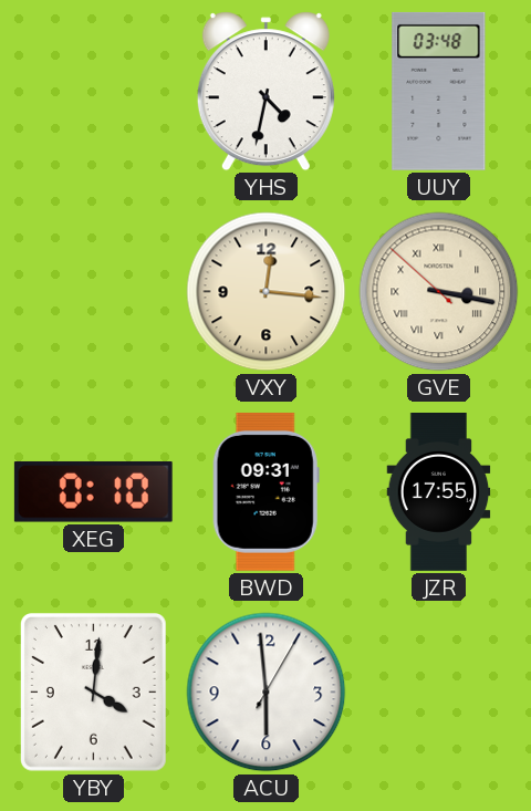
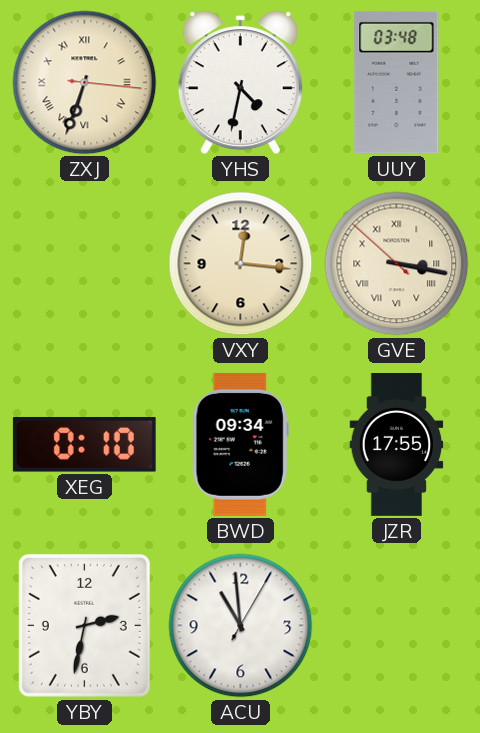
ZXJ: none -> 6:33
BWD: 09:31 -> 09:34
YBY: 4:01 -> 2:32
ACU: 5:59 -> 10:59
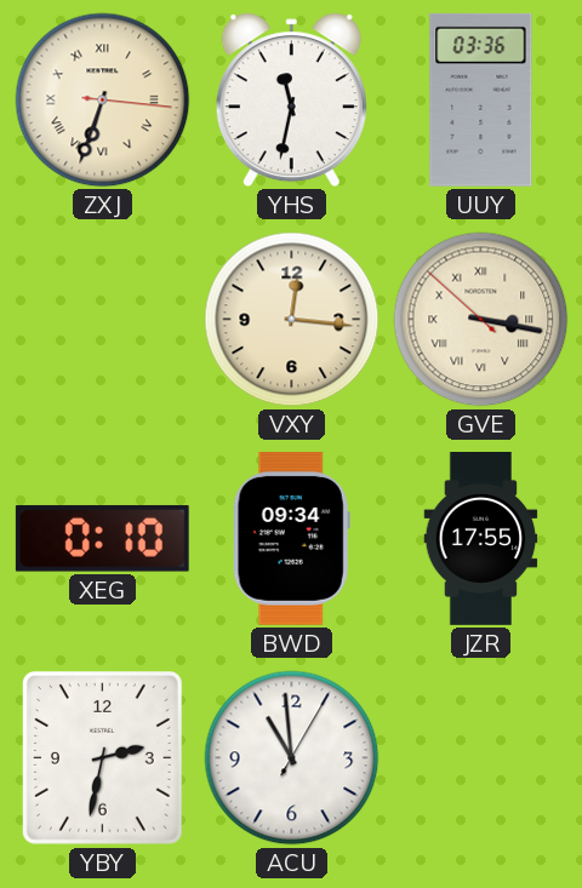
YHS: 4:32 -> 11:32
UUY: 03:48 -> 03:36
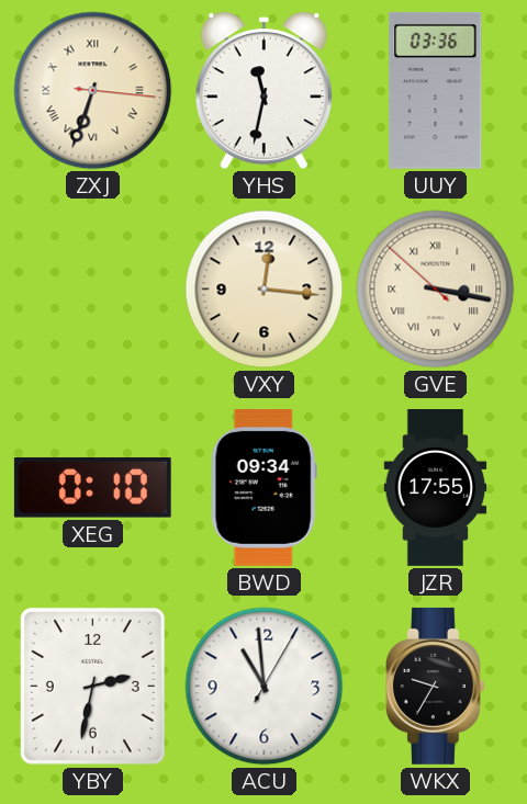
WKX: none -> 9:35
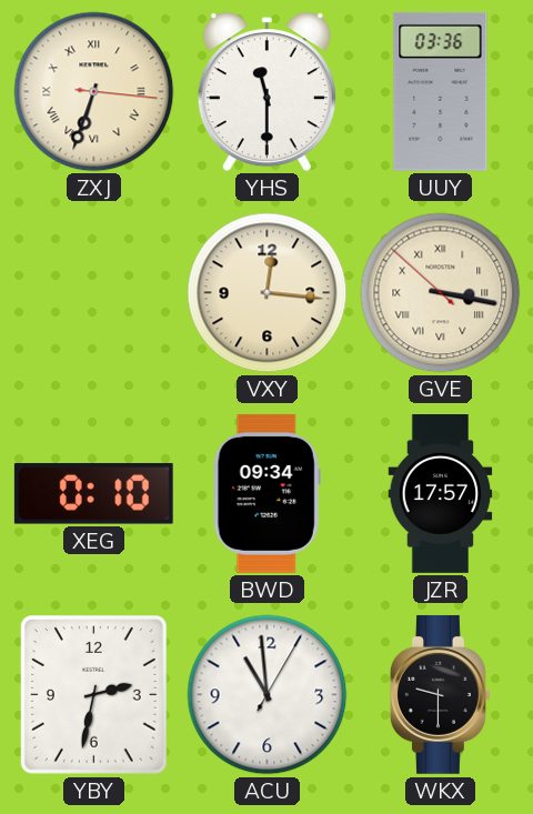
YHS: 11:32 -> 11:30
JZR: 17:55 -> 17:57
WKX: 9:35 -> 9:30
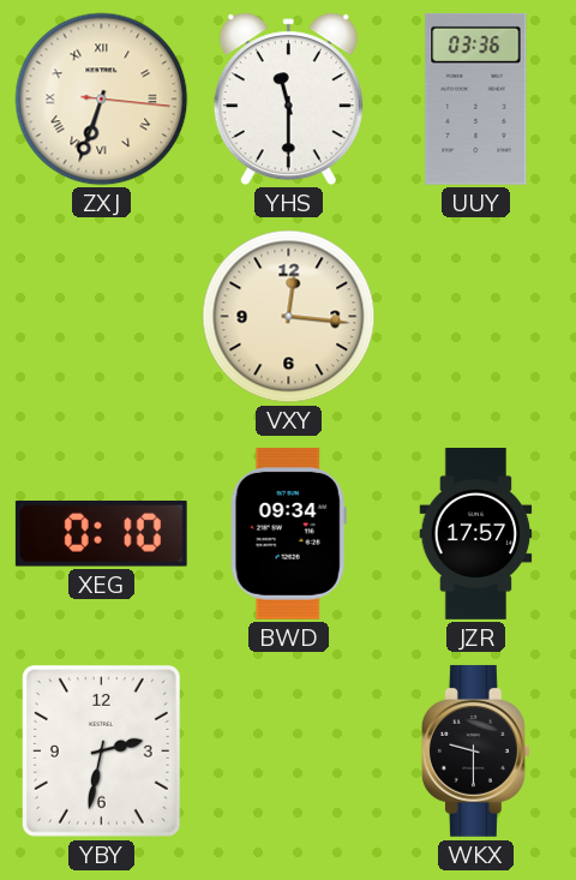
GVE: 3:16 -> none
ACU: 10:59 -> none
